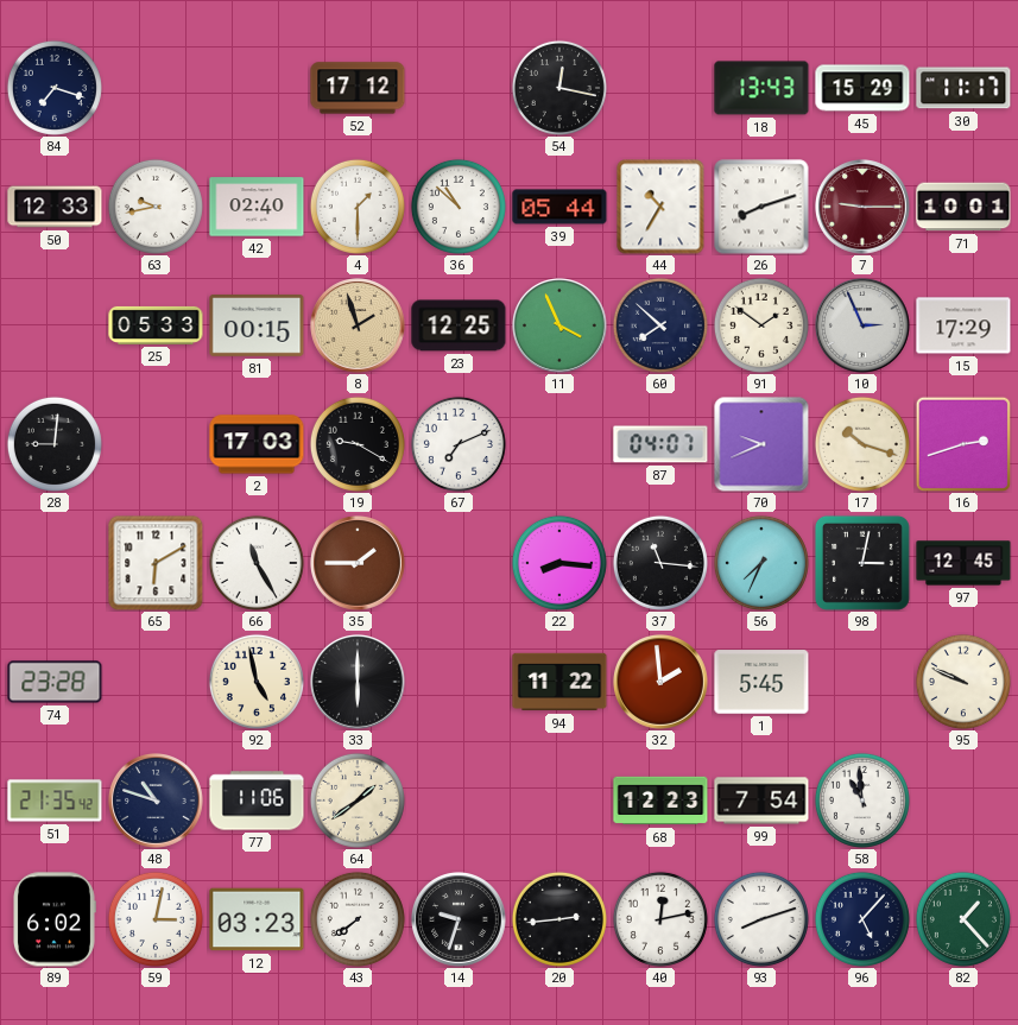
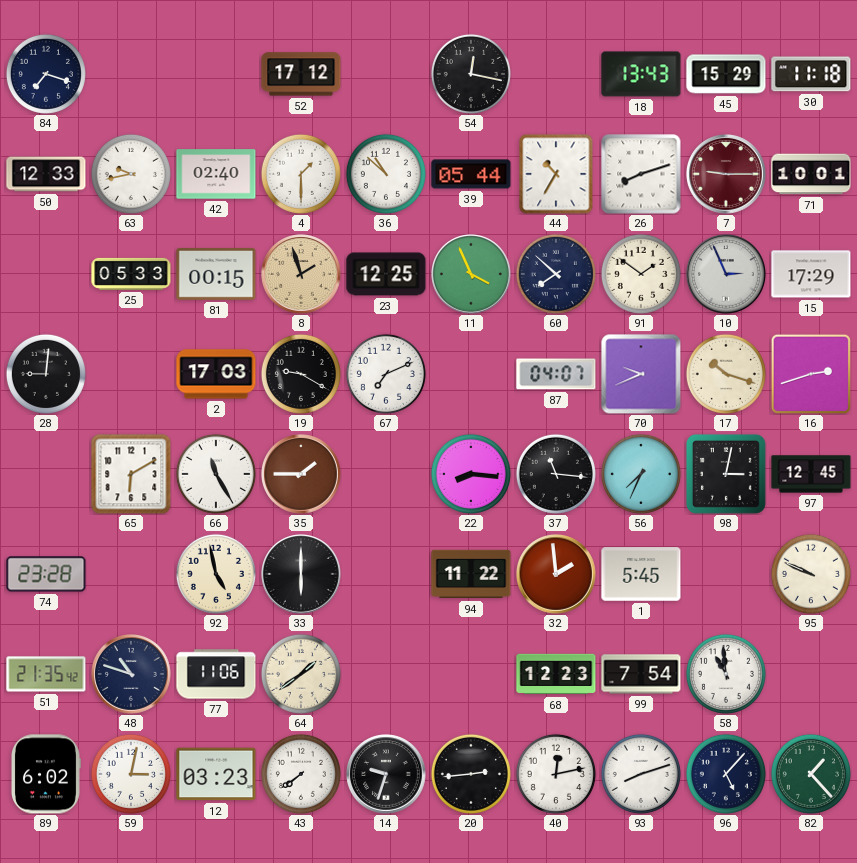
30: 11:17 -> 11:18
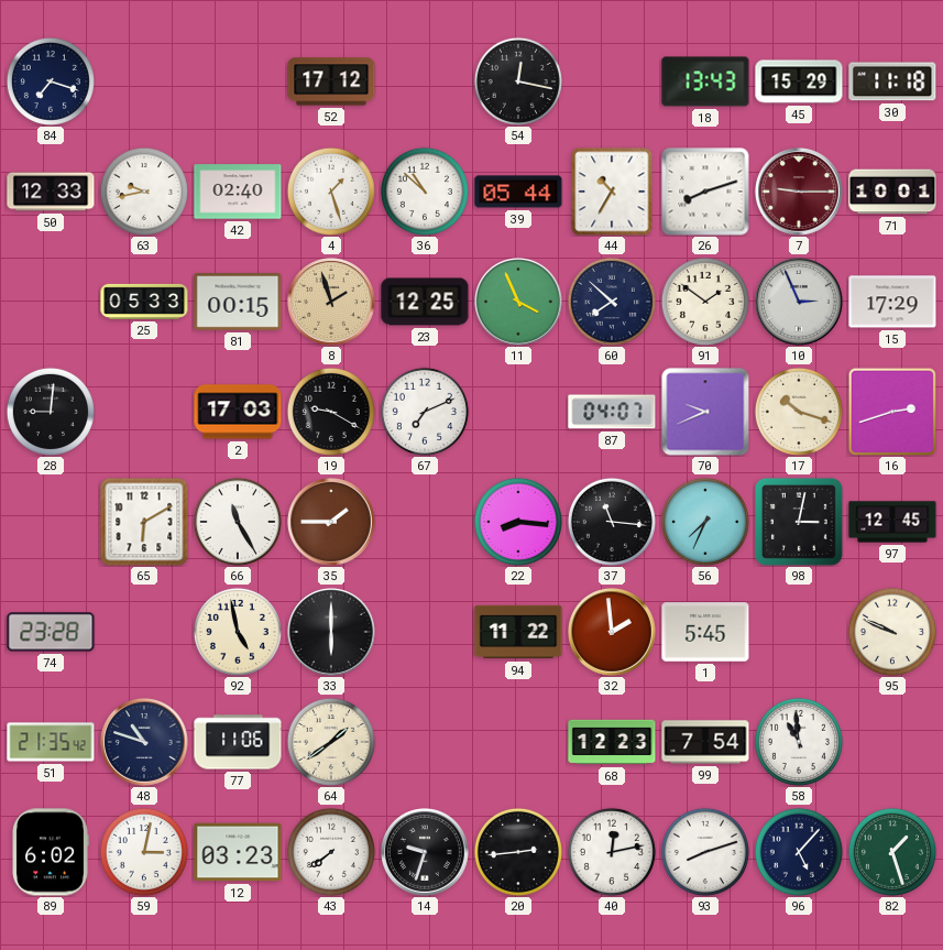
4: 1:30 -> 1:27
82: 1:23 -> 1:27
